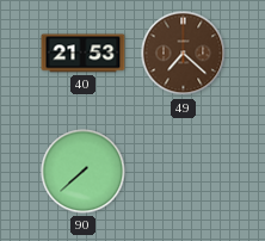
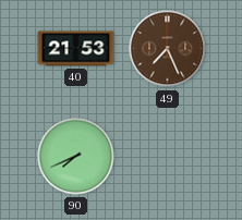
49: 7:22 -> 7:26
90: 7:38 -> 7:41
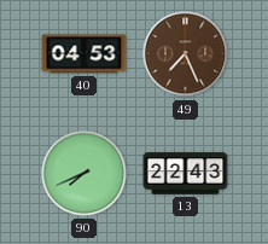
40: 21:53 -> 04:53
13: none -> 22:43
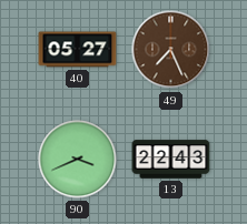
40: 04:53 -> 05:27
90: 7:41 -> 3:41
